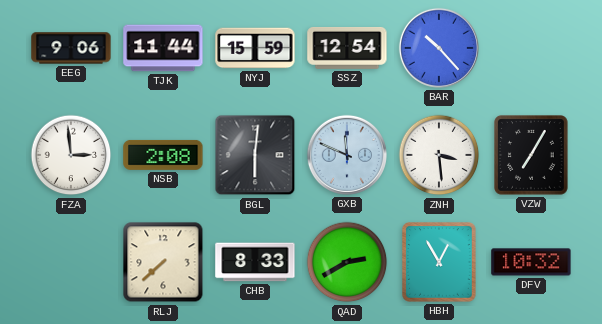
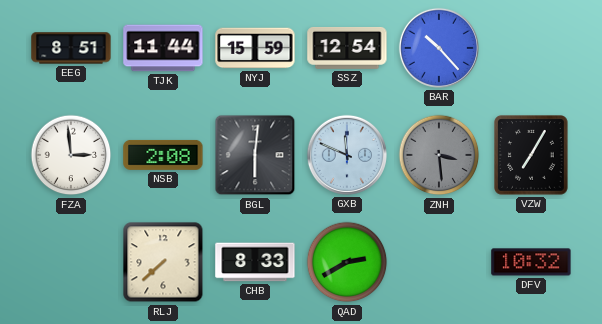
EEG: 9:06 -> 8:51
ZNH dial: white -> grey
HBH: 12:55 -> none
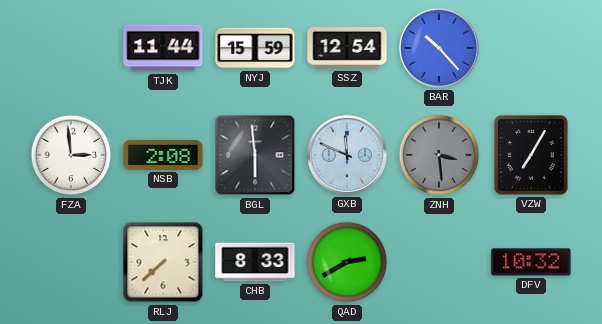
EEG: 8:51 -> none
BGL: 6:01 -> 5:59
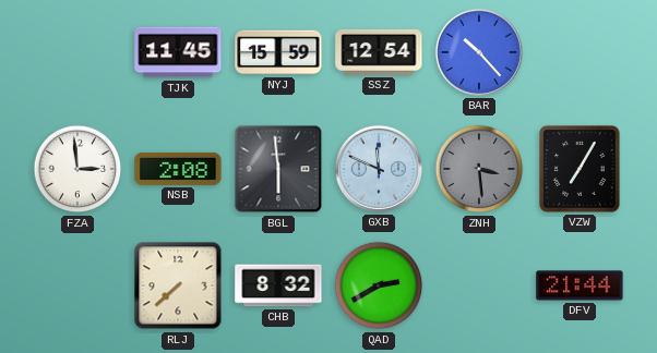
TJK: 11:44 -> 11:45
CHB: 8:33 -> 8:32
DFV: 10:32 -> 21:44
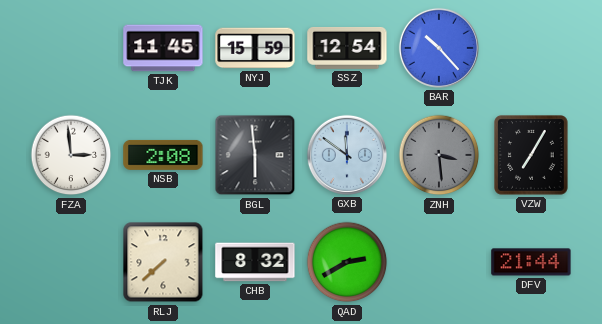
GXB: 11:49 -> 11:51
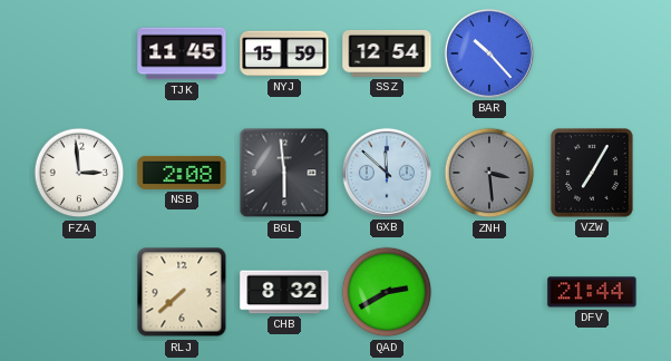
GXB: 11:51 -> 11:52
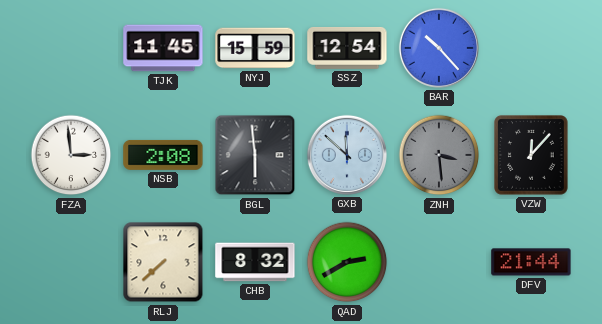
VZW: 7:05 -> 12:07
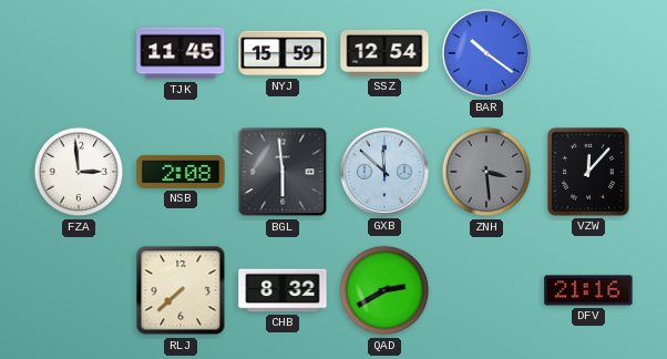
BAR: 10:23 -> 10:21
DFV: 21:44 -> 21:16
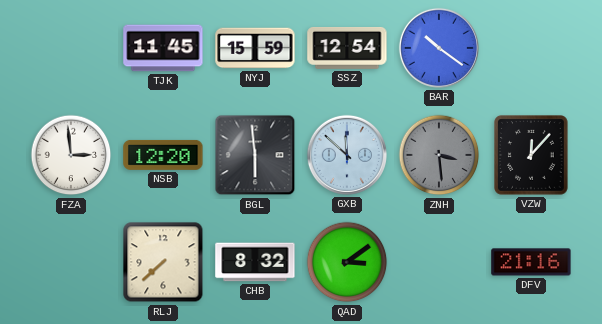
NSB: 2:08 -> 12:20
QAD: 2:40 -> 3:09
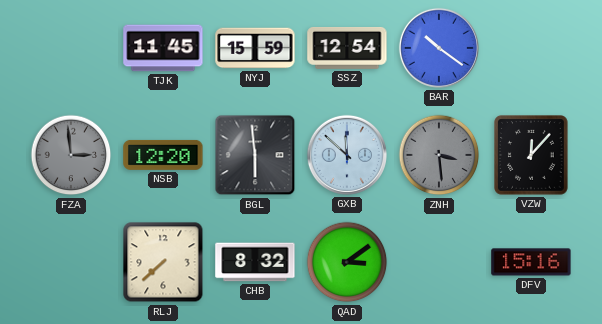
FZA dial: white -> grey
DFV: 21:16 -> 15:16
